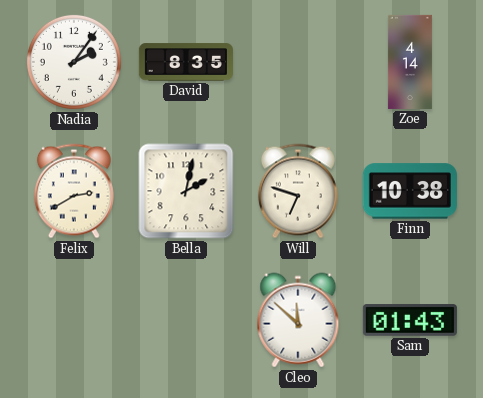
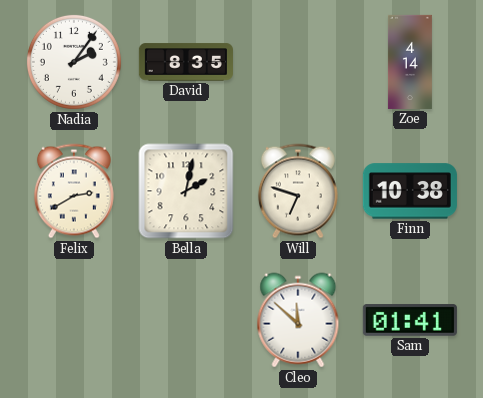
Sam: 01:43 -> 01:41
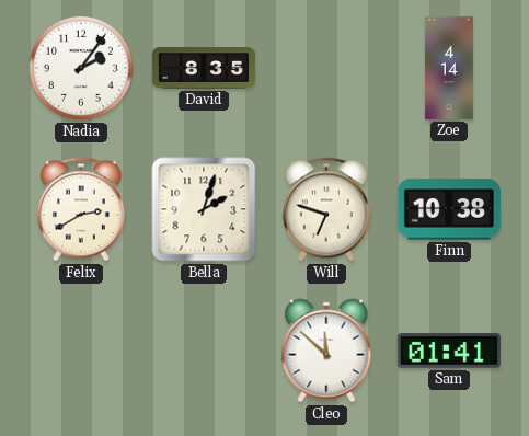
Bella: 2:02 -> 2:03
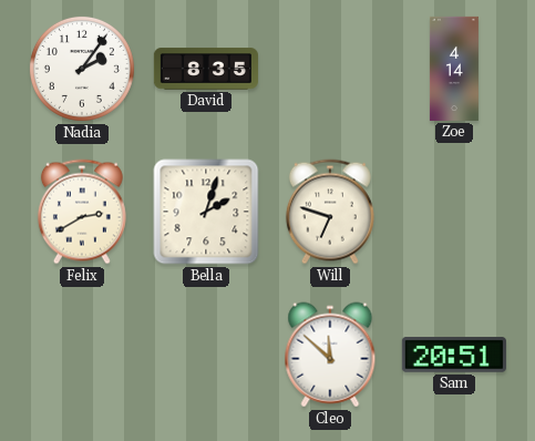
Finn: 10:38 -> none
Sam: 01:41 -> 20:51
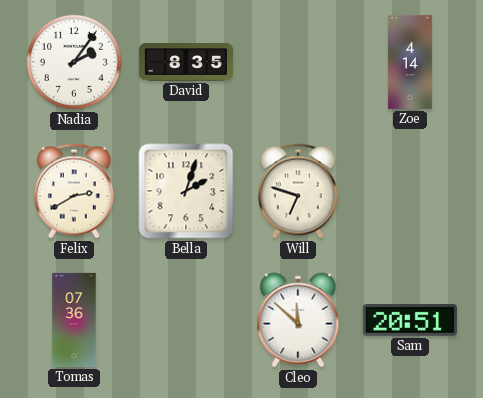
Tomas: none -> 07:36
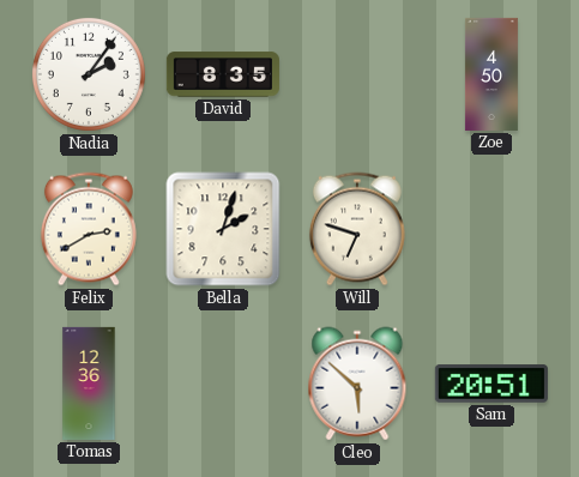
Zoe: 4:14 -> 4:50
Tomas: 07:36 -> 12:36
Cleo: 11:52 -> 5:52
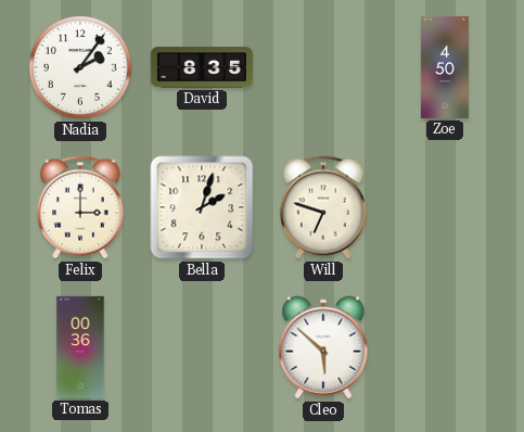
Felix: 2:40 -> 3:00
Tomas: 12:36 -> 00:36
Sam: 20:51 -> none
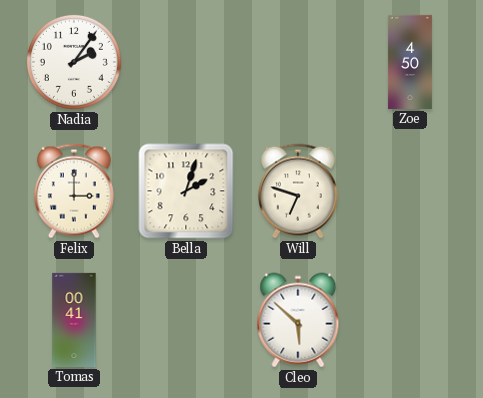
David: 8:35 -> none
Tomas: 00:36 -> 00:41
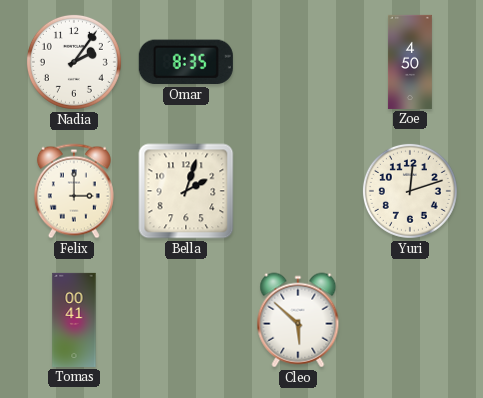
Omar: none -> 8:35
Will: 6:48 -> none
Yuri: none -> 12:12
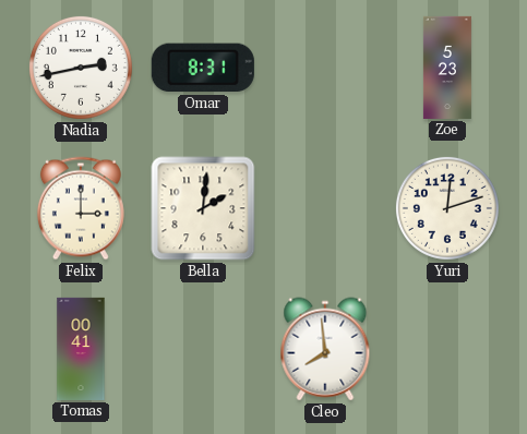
Nadia: 2:06 -> 2:43
Omar: 8:35 -> 8:31
Zoe: 4:50 -> 5:23
Bella: 2:03 -> 2:01
Cleo: 5:52 -> 7:59
